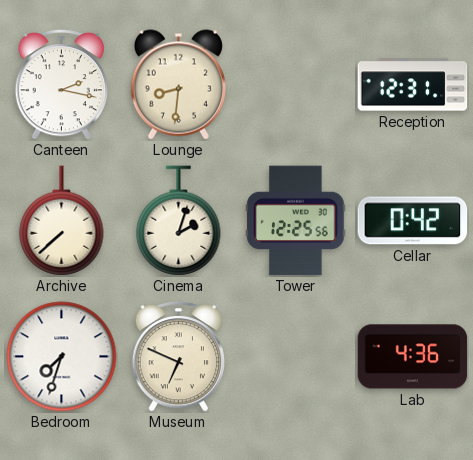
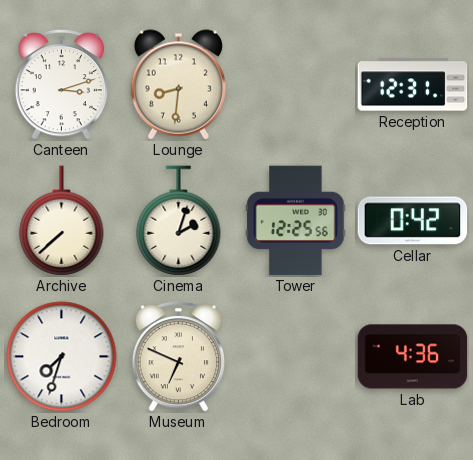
Canteen: 2:17 -> 3:12
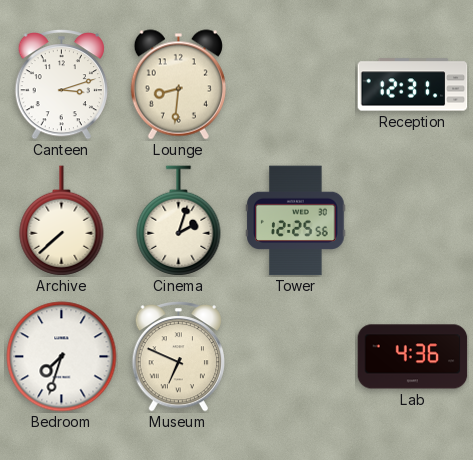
Cellar: 0:42 -> none
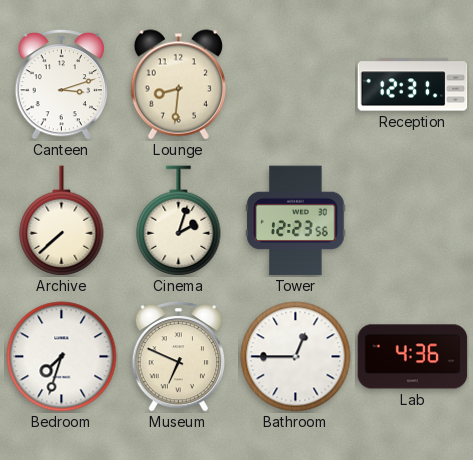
Tower: 12:25 -> 12:23
Bathroom: none -> 12:45
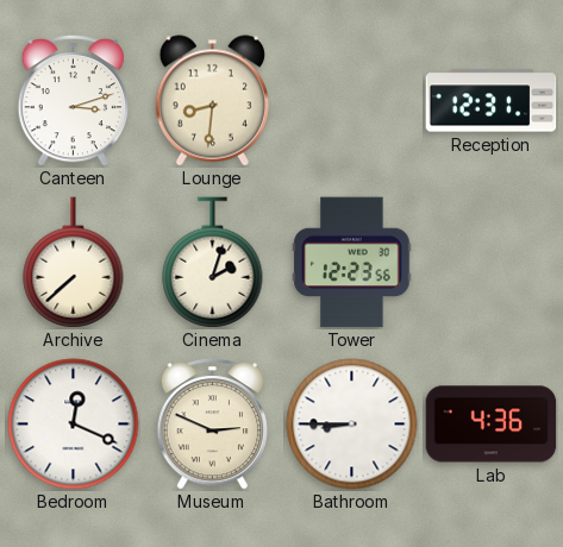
Bedroom: 7:33 -> 12:19
Museum: 6:49 -> 2:49
Bathroom: 12:45 -> 8:45
